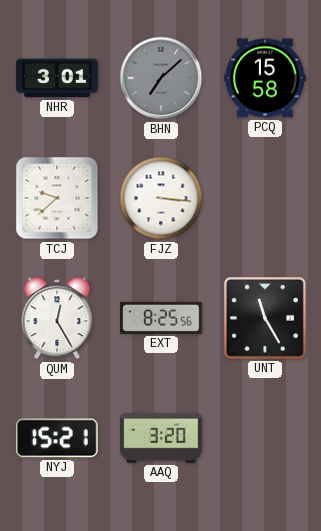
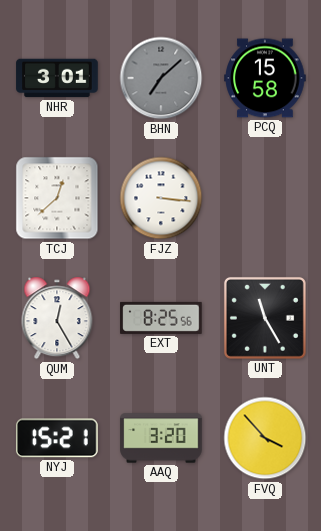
TCJ: 9:38 -> 12:38
FVQ: none -> 3:53
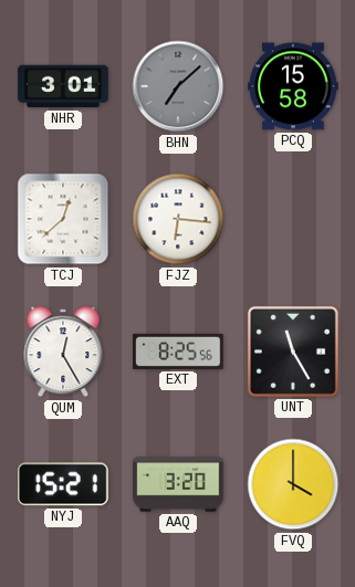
FJZ: 3:16 -> 6:16
FVQ: 3:53 -> 4:00
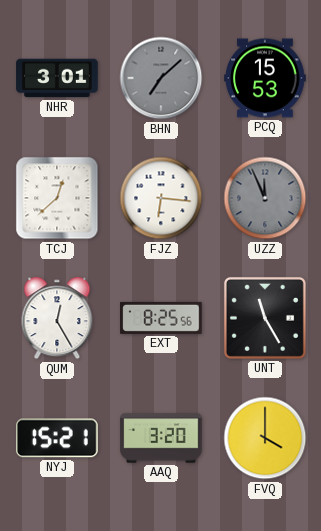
PCQ: 15:58 -> 15:53
UZZ: none -> 11:56
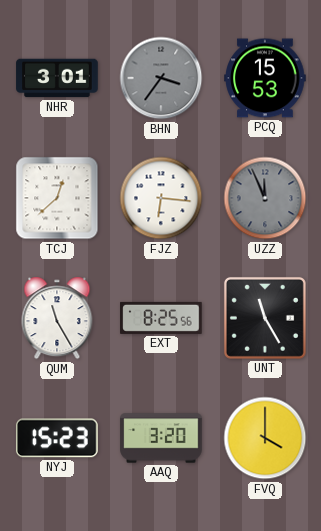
BHN: 7:08 -> 3:36
QUM: 12:25 -> 11:25
NYJ: 15:21 -> 15:23
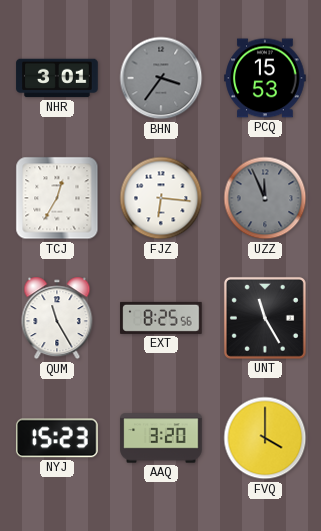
TCJ: 12:38 -> 12:35
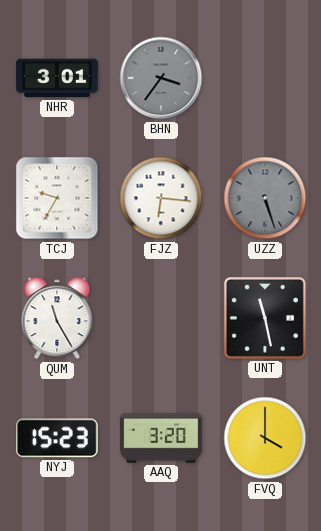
PCQ: 15:53 -> none
TCJ: 12:35 -> 9:35
UZZ: 11:56 -> 5:27
EXT: 8:25 -> none
UNT: 11:25 -> 11:28
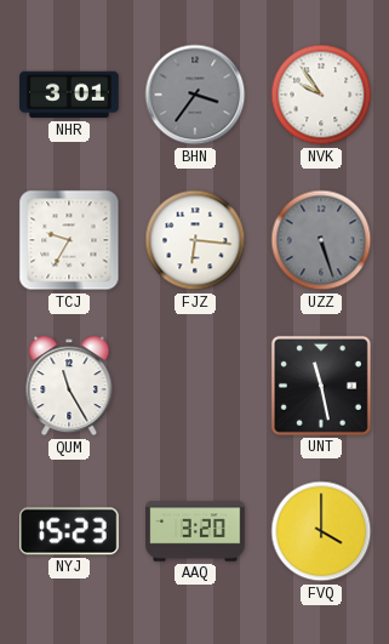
NVK: none -> 9:54
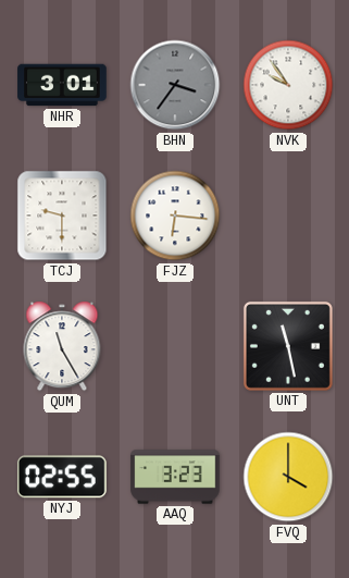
TCJ: 9:35 -> 9:30
UZZ: 5:27 -> none
NYJ: 15:23 -> 02:55
AAQ: 3:20 -> 3:23
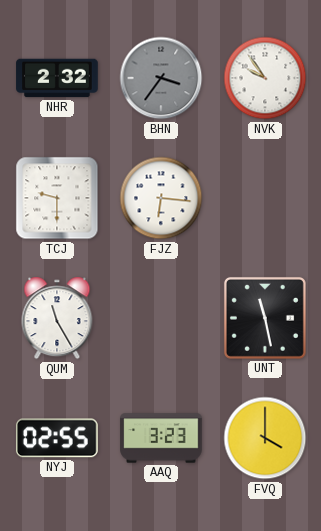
NHR: 3:01 -> 2:32
